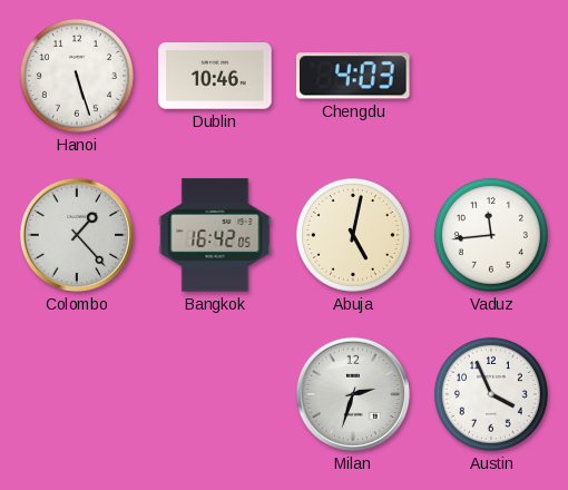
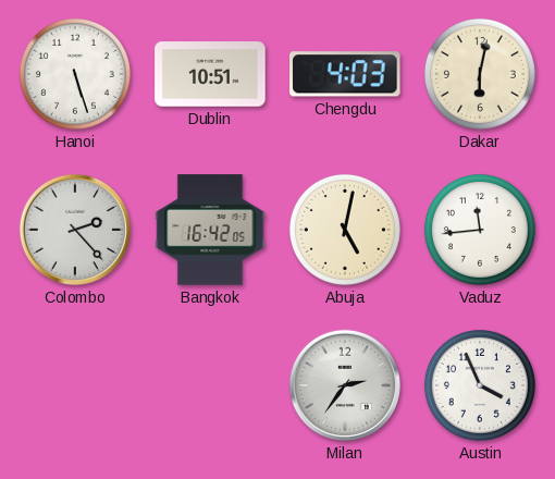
Dublin: 10:46 -> 10:51
Dakar: none -> 6:02
Colombo: 1:23 -> 2:23
Milan: 2:33 -> 2:36
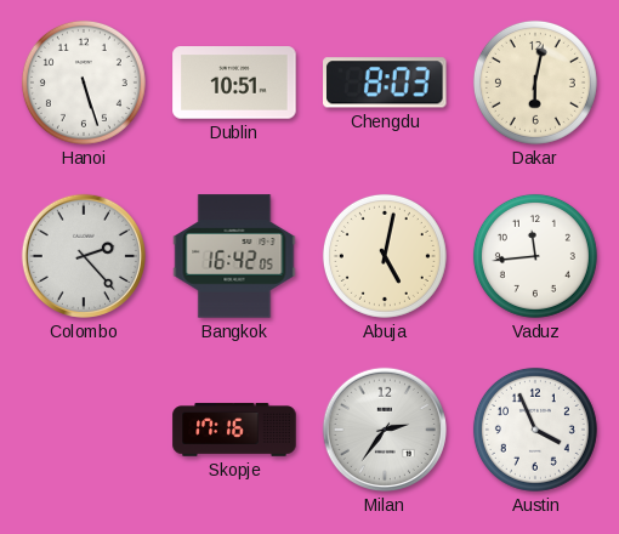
Chengdu: 4:03 -> 8:03
Skopje: none -> 17:16
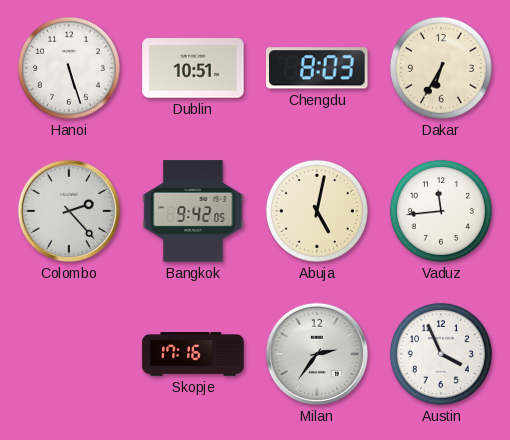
Dakar: 6:02 -> 6:35
Bangkok: 16:42 -> 9:42
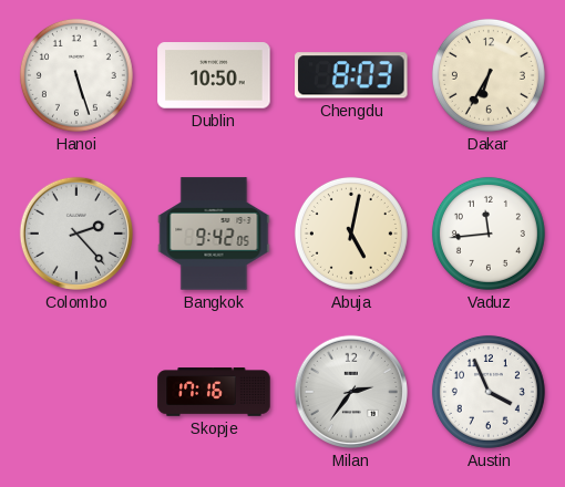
Dublin: 10:51 -> 10:50
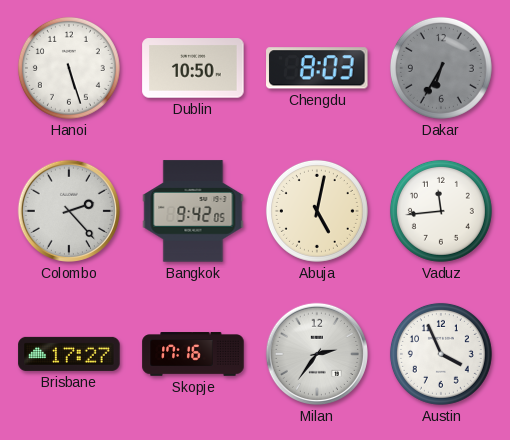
Dakar dial: cream -> grey
Brisbane: none -> 17:27
